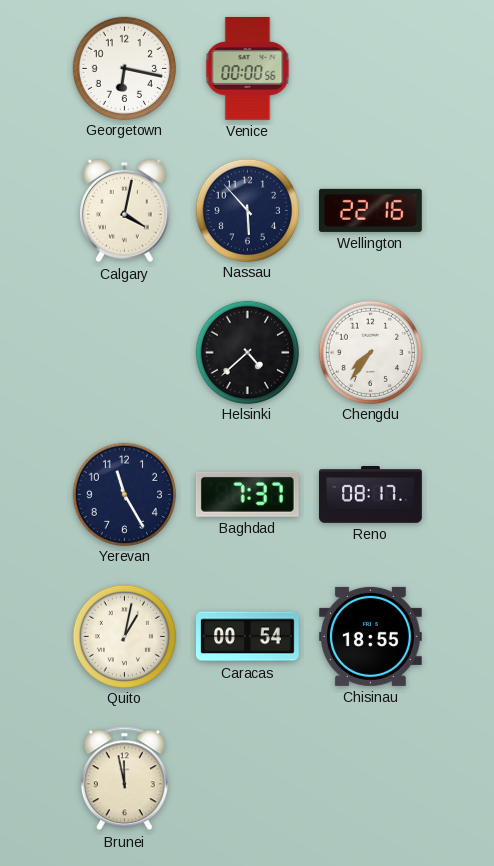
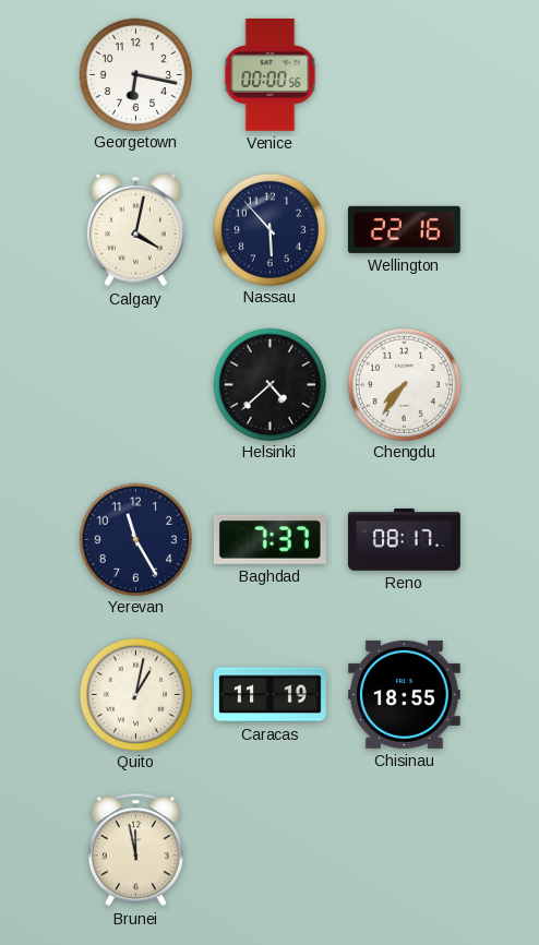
Caracas: 00:54 -> 11:19
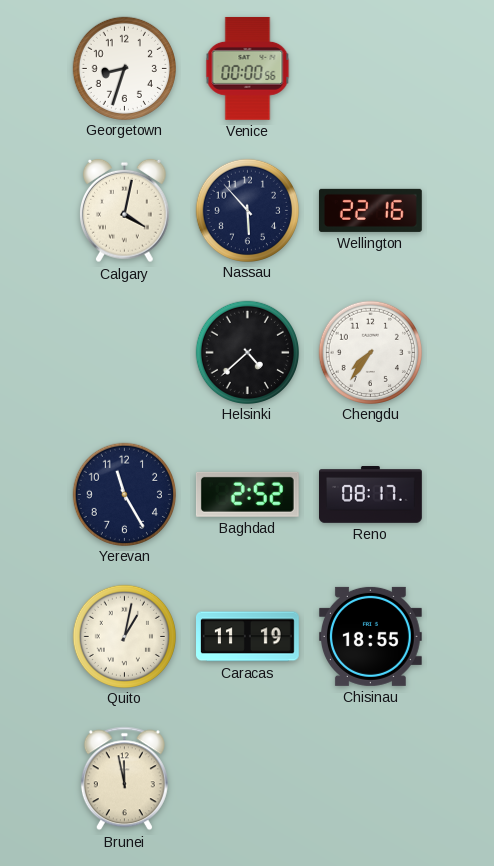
Georgetown: 6:17 -> 8:33
Baghdad: 7:37 -> 2:52
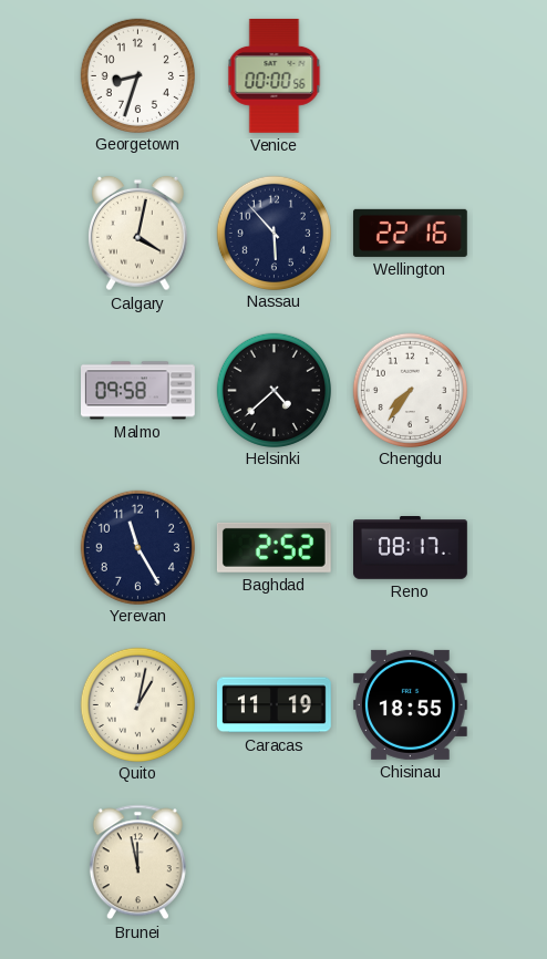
Malmo: none -> 09:58
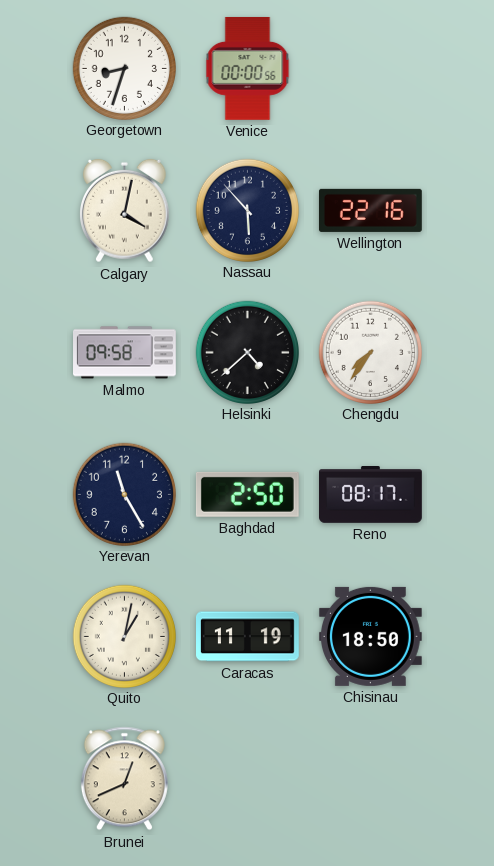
Baghdad: 2:52 -> 2:50
Chisinau: 18:55 -> 18:50
Brunei: 11:58 -> 12:41
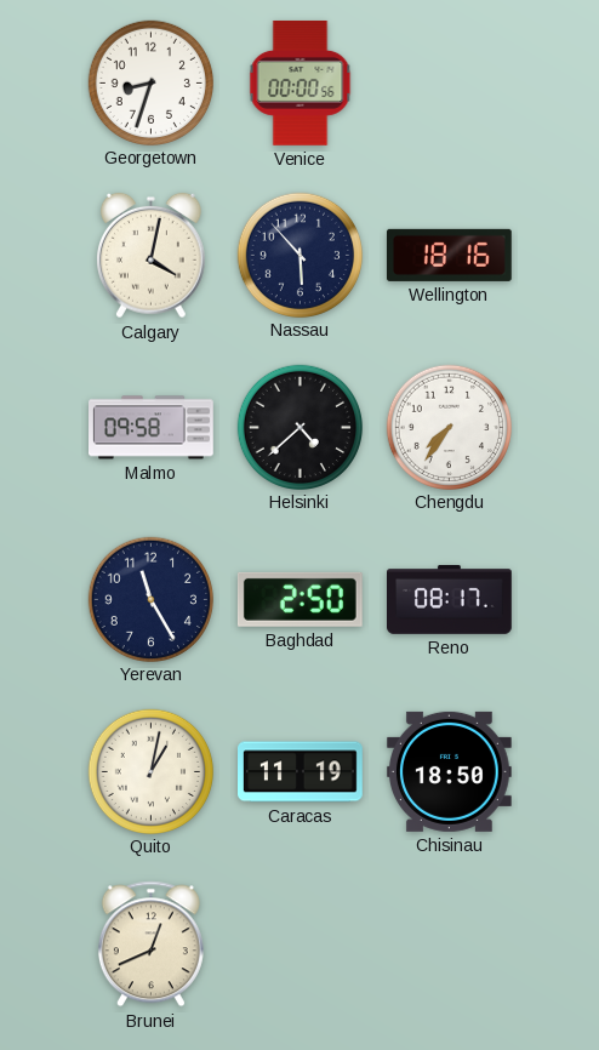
Wellington: 22:16 -> 18:16
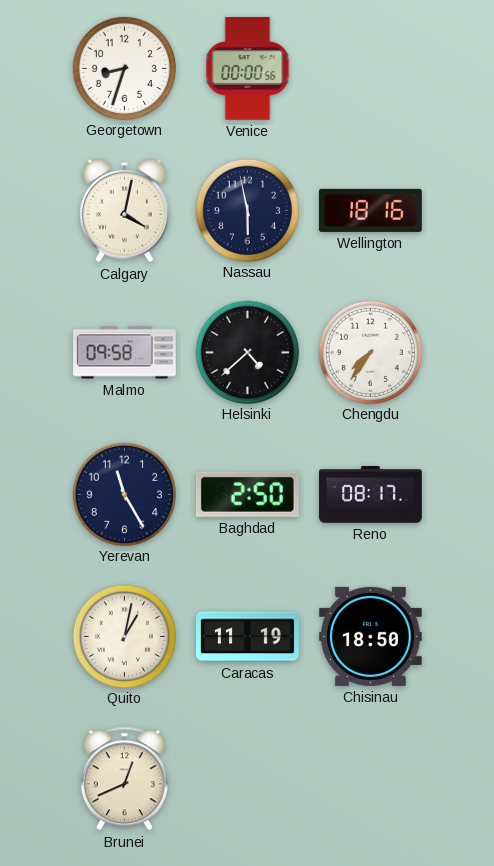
Nassau: 5:53 -> 5:58
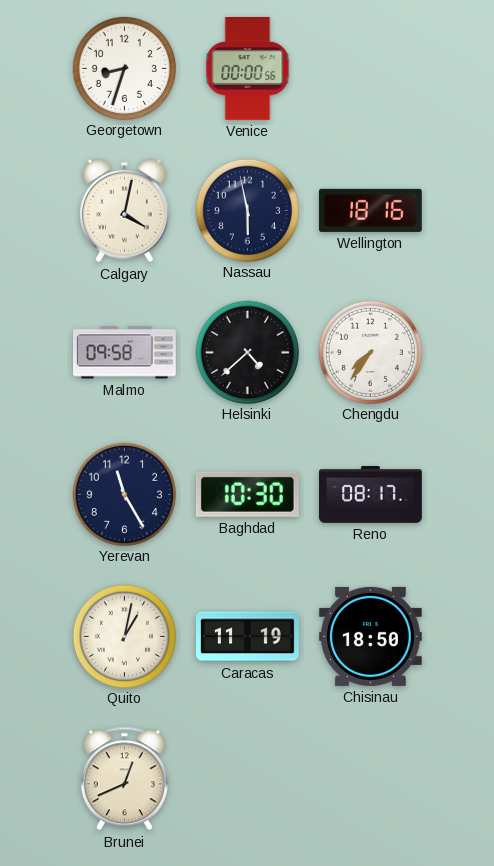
Baghdad: 2:50 -> 10:30
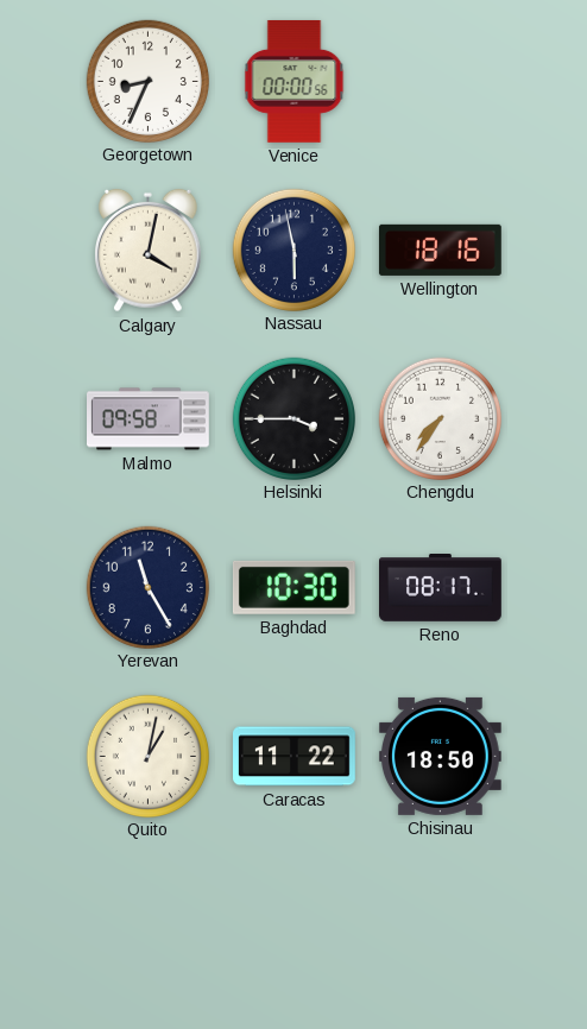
Georgetown: 8:33 -> 8:34
Helsinki: 4:38 -> 3:45
Caracas: 11:19 -> 11:22
Brunei: 12:41 -> none
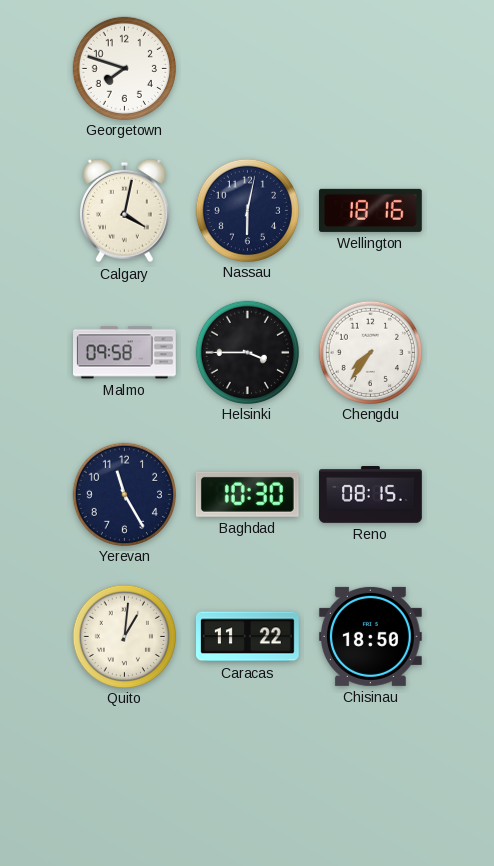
Georgetown: 8:34 -> 7:48
Venice: 00:00 -> none
Nassau: 5:58 -> 6:02
Reno: 08:17 -> 08:15
Quito: 1:02 -> 1:01
